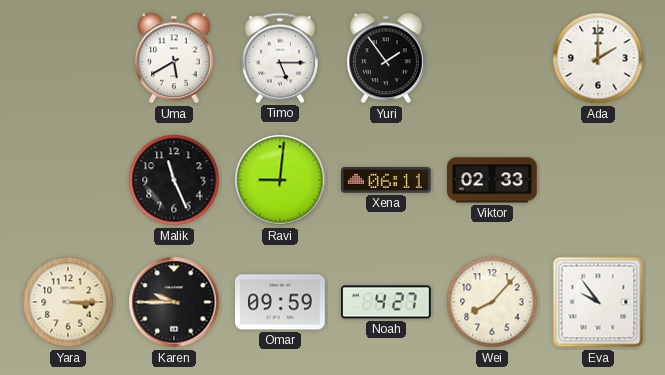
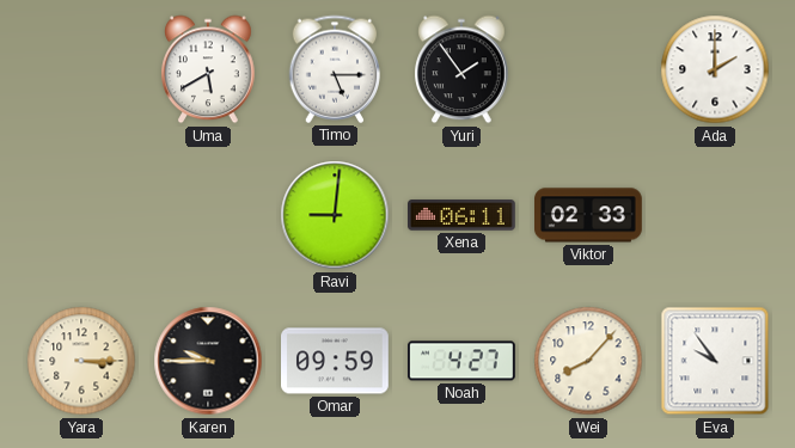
Malik: 11:26 -> none
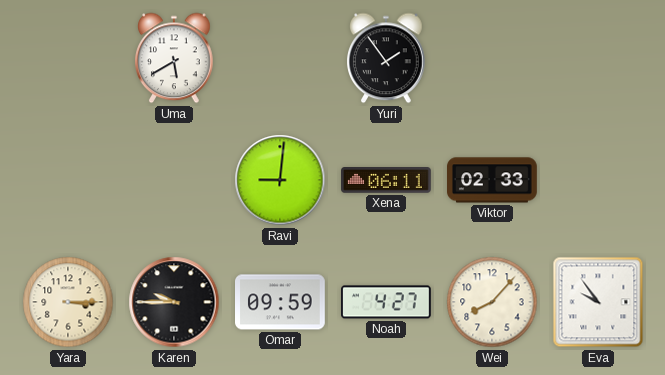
Timo: 5:15 -> none
Ada: 2:00 -> none
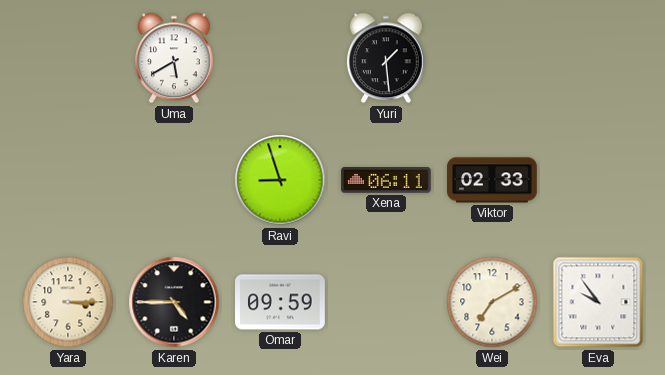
Yuri: 1:54 -> 1:29
Ravi: 9:01 -> 8:57
Karen: 9:45 -> 4:45
Noah: 4:27 -> none
Wei: 8:07 -> 7:10
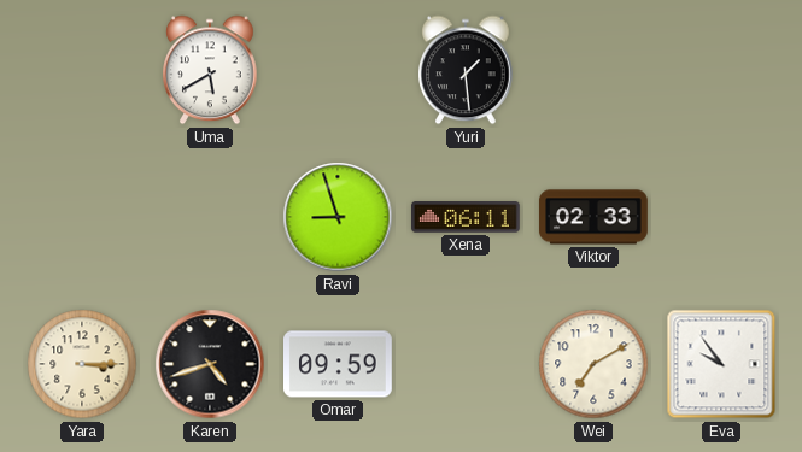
Karen: 4:45 -> 4:42
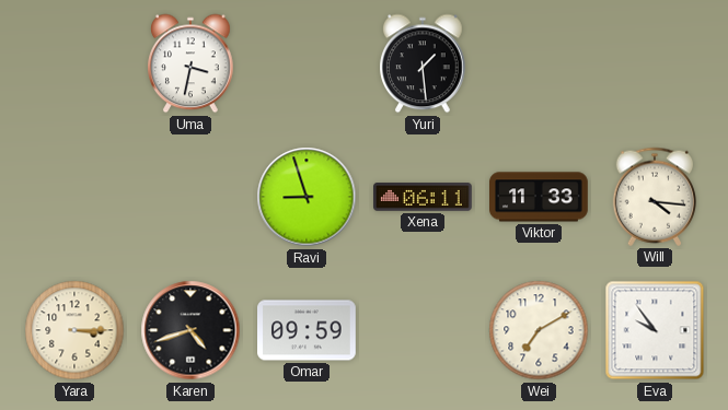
Uma: 5:40 -> 3:32
Viktor: 02:33 -> 11:33
Will: none -> 4:16
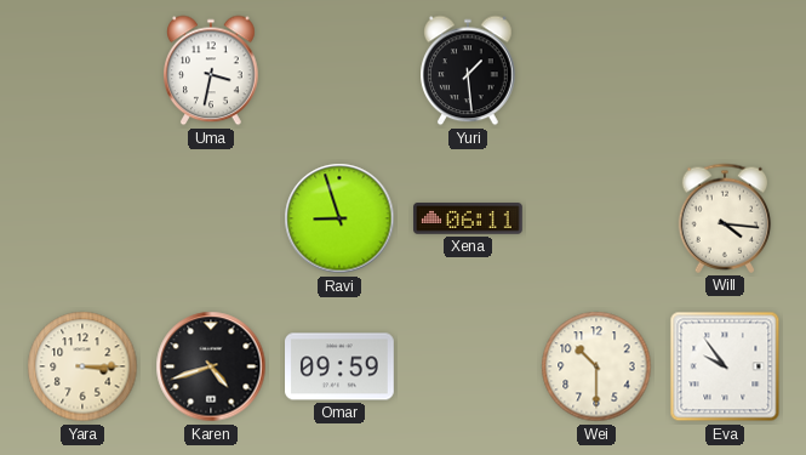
Viktor: 11:33 -> none
Wei: 7:10 -> 10:30
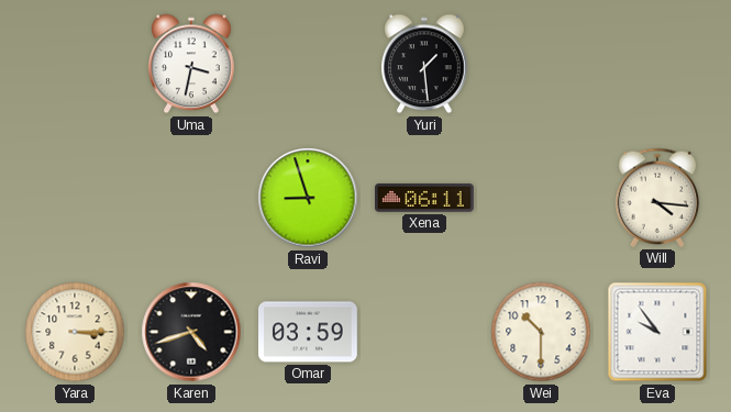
Omar: 09:59 -> 03:59
